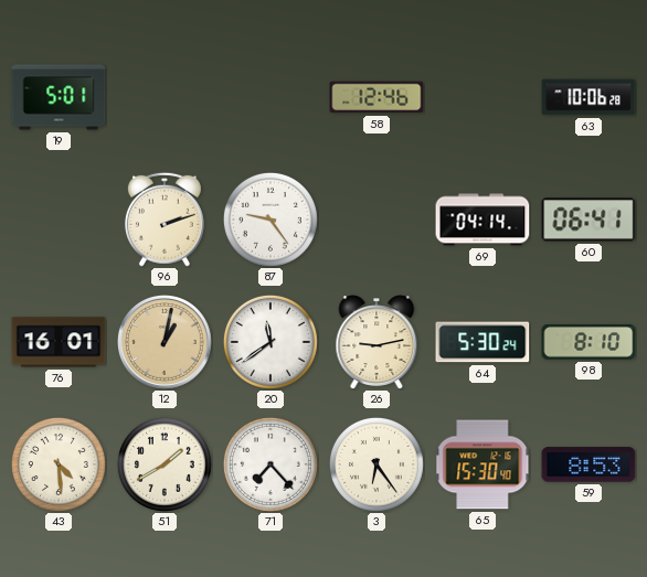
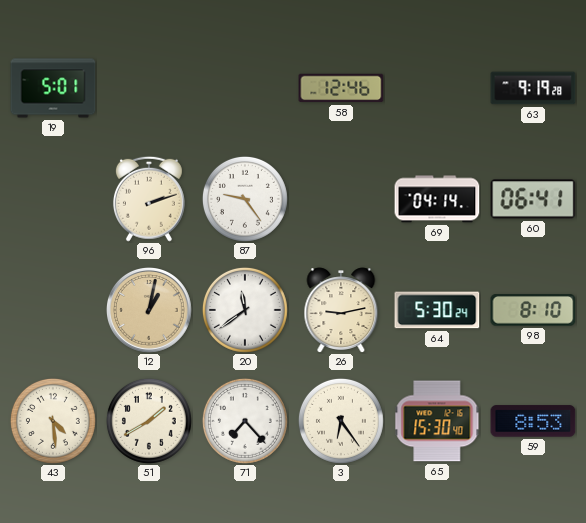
63: 10:06 -> 9:19
76: 16:01 -> none
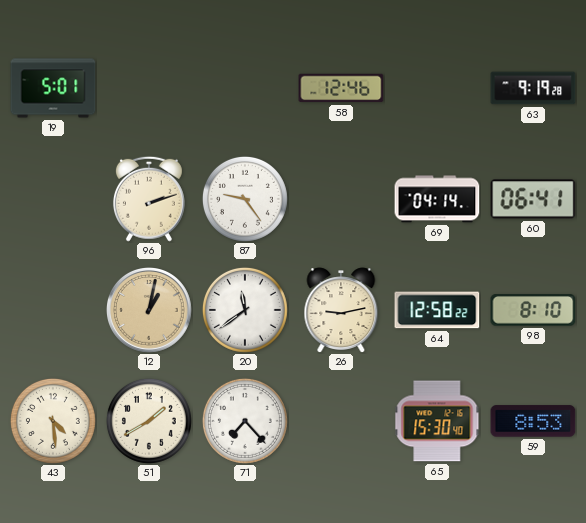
64: 5:30 -> 12:58
3: 6:24 -> none
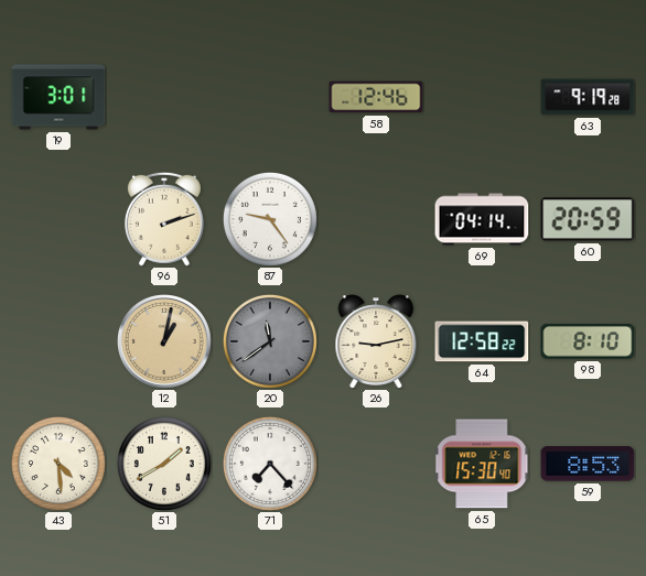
19: 5:01 -> 3:01
60: 06:41 -> 20:59
20 dial: white -> grey
